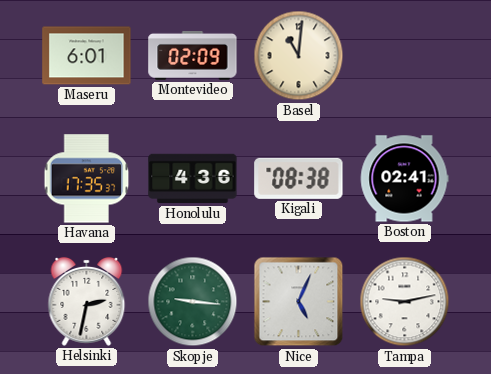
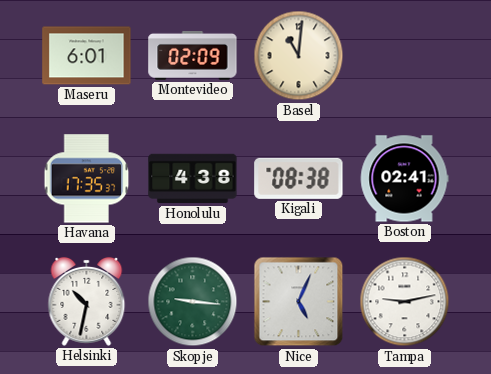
Honolulu: 4:36 -> 4:38
Helsinki: 2:32 -> 10:32
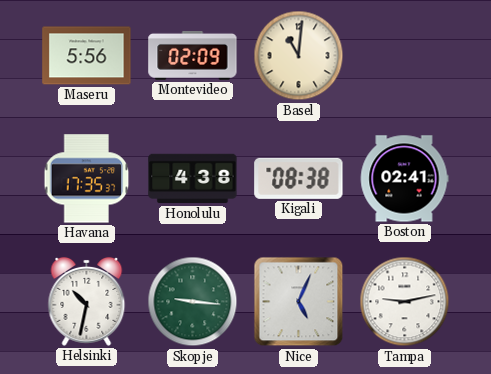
Maseru: 6:01 -> 5:56
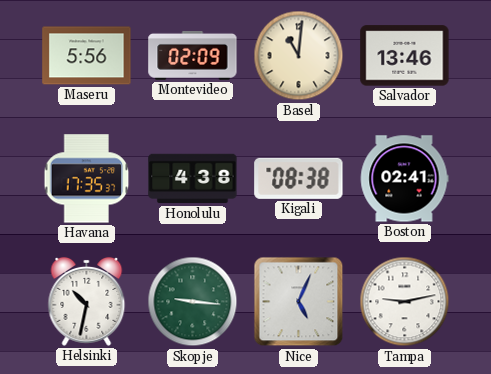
Salvador: none -> 13:46
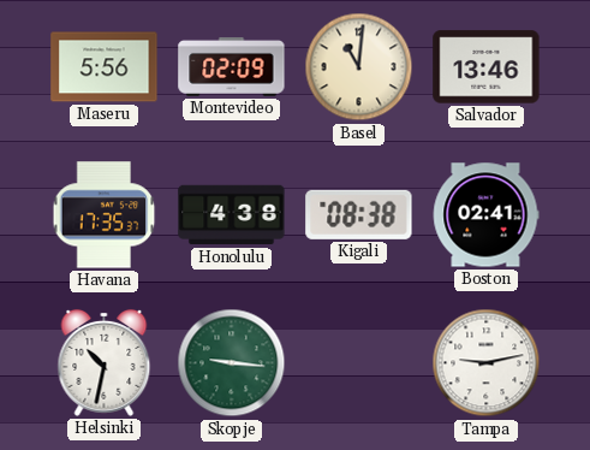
Nice: 5:04 -> none
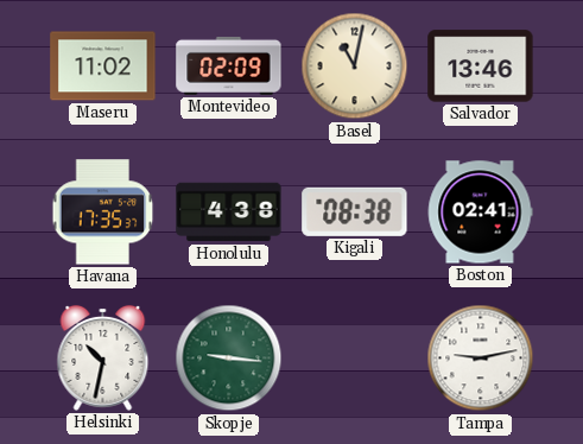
Maseru: 5:56 -> 11:02
Basel: 11:01 -> 11:02
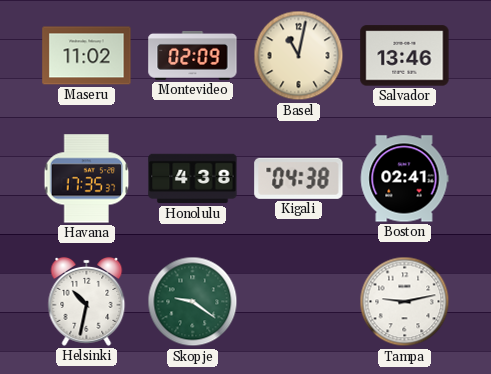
Kigali: 08:38 -> 04:38
Skopje: 9:16 -> 9:21
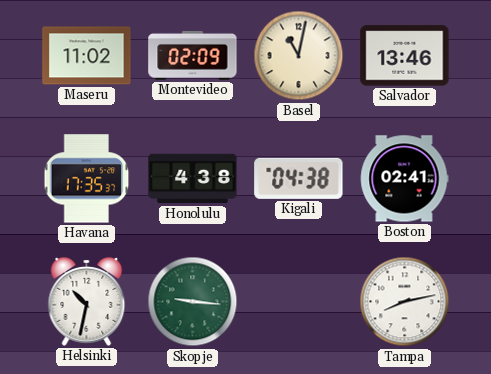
Skopje: 9:21 -> 9:16
Tampa: 9:13 -> 8:13
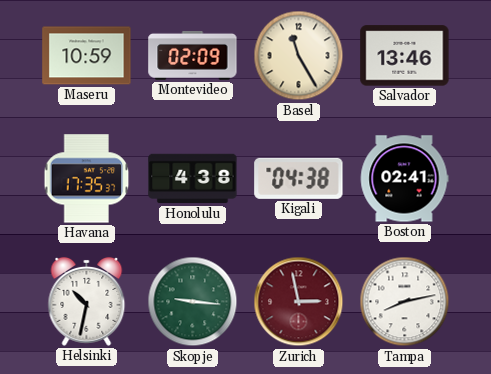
Maseru: 11:02 -> 10:59
Basel: 11:02 -> 11:25
Zurich: none -> 2:58
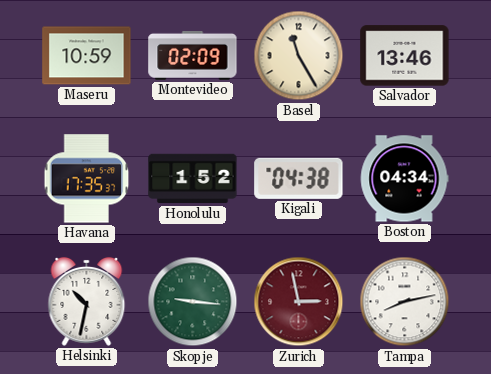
Honolulu: 4:38 -> 1:52
Boston: 02:41 -> 04:34
